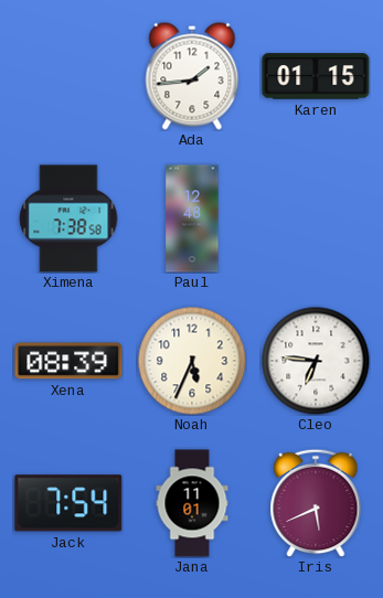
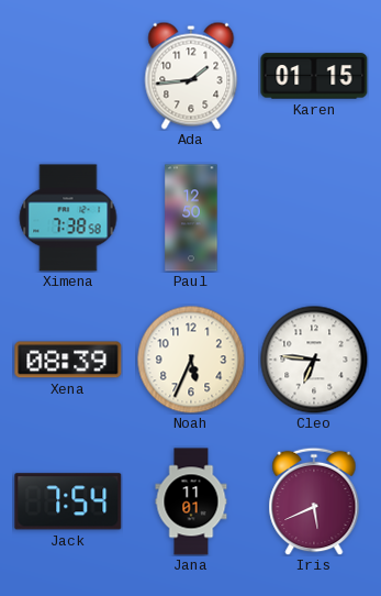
Paul: 12:48 -> 12:50
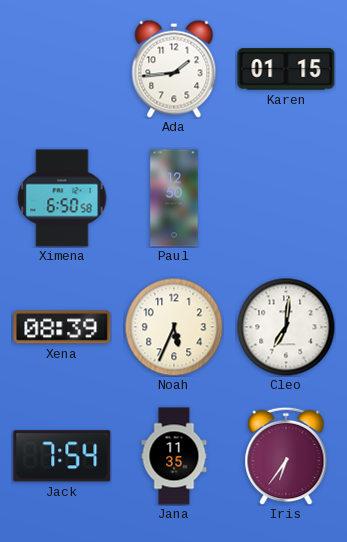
Ximena: 7:38 -> 6:50
Cleo: 6:46 -> 7:01
Jana: 11:01 -> 11:35
Iris: 5:41 -> 6:36
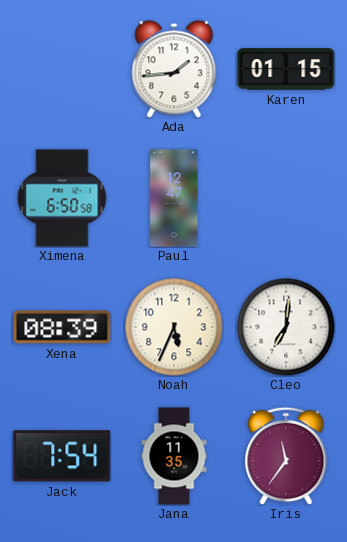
Paul: 12:50 -> 12:47
Iris: 6:36 -> 11:36
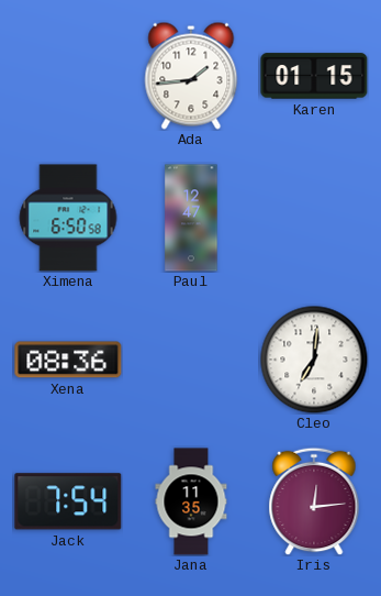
Xena: 08:39 -> 08:36
Noah: 5:34 -> none
Iris: 11:36 -> 12:14
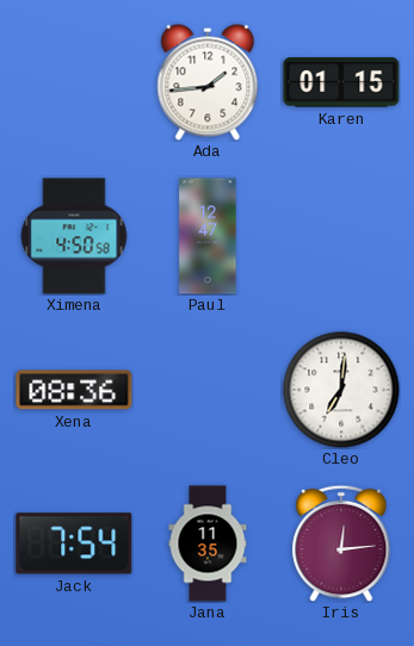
Ximena: 6:50 -> 4:50
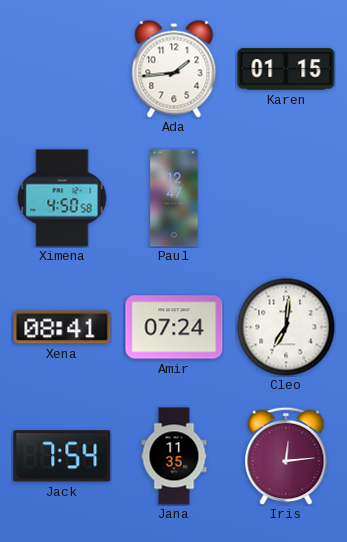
Xena: 08:36 -> 08:41
Amir: none -> 07:24
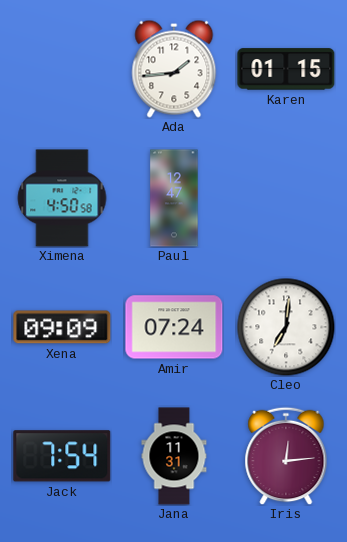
Xena: 08:41 -> 09:09
Jana: 11:35 -> 11:31
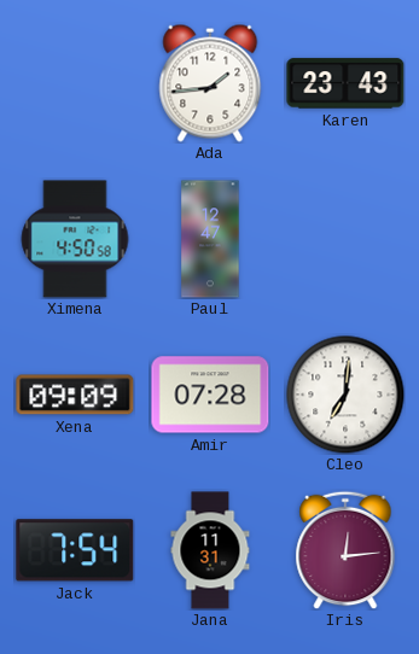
Karen: 01:15 -> 23:43
Amir: 07:24 -> 07:28
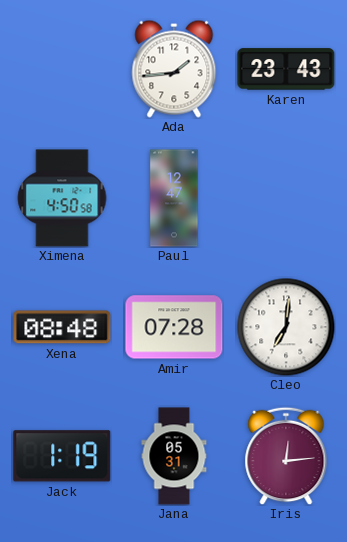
Xena: 09:09 -> 08:48
Jack: 7:54 -> 1:19
Jana: 11:31 -> 05:31
